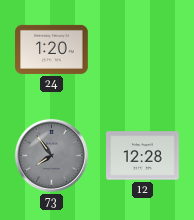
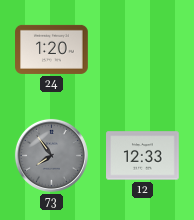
12: 12:28 -> 12:33
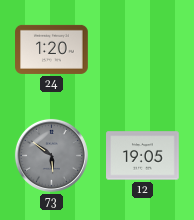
73: 7:54 -> 5:51
12: 12:33 -> 19:05
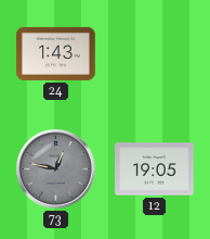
24: 1:20 -> 1:43
73: 5:51 -> 12:47
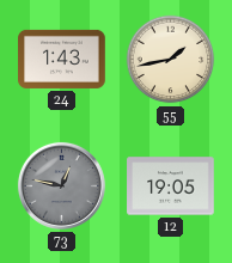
55: none -> 1:43
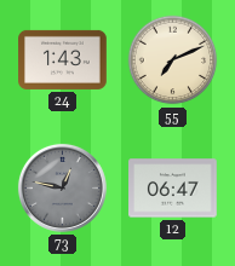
55: 1:43 -> 7:11
12: 19:05 -> 06:47
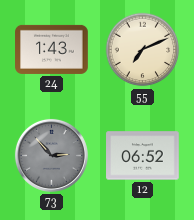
73: 12:47 -> 2:53
12: 06:47 -> 06:52
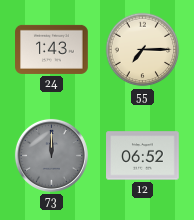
55: 7:11 -> 7:15
73: 2:53 -> 12:00
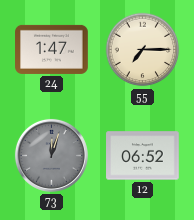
24: 1:43 -> 1:47
73: 12:00 -> 12:03
